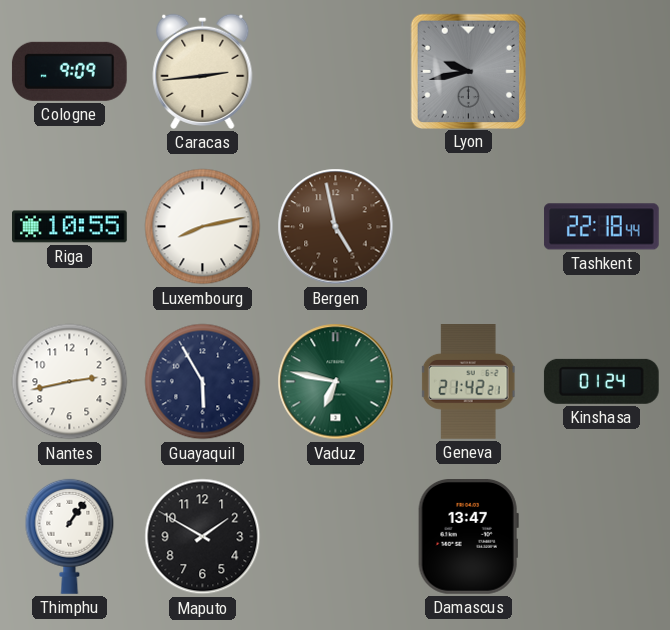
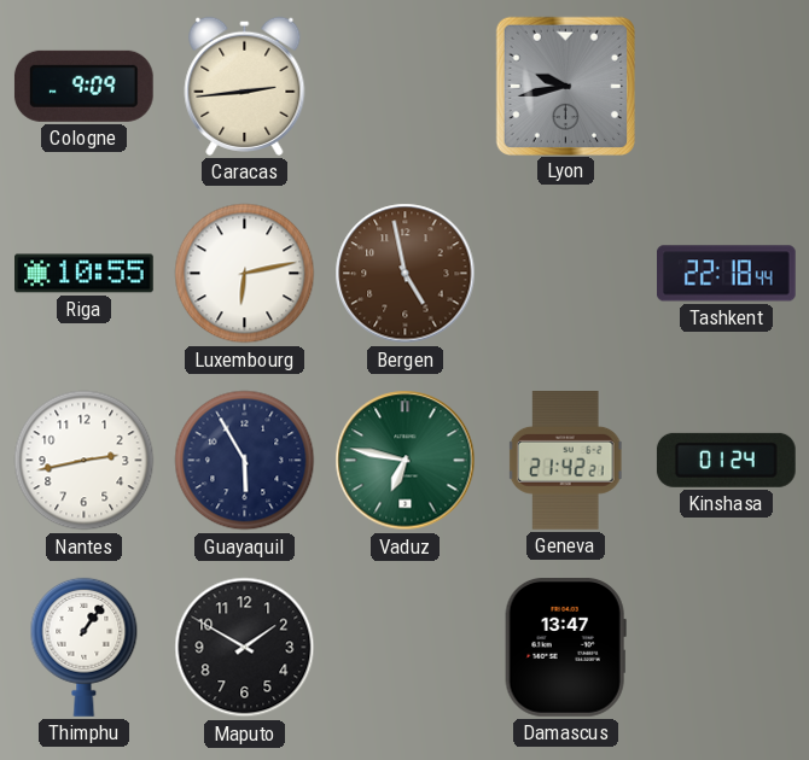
Luxembourg: 8:13 -> 6:13
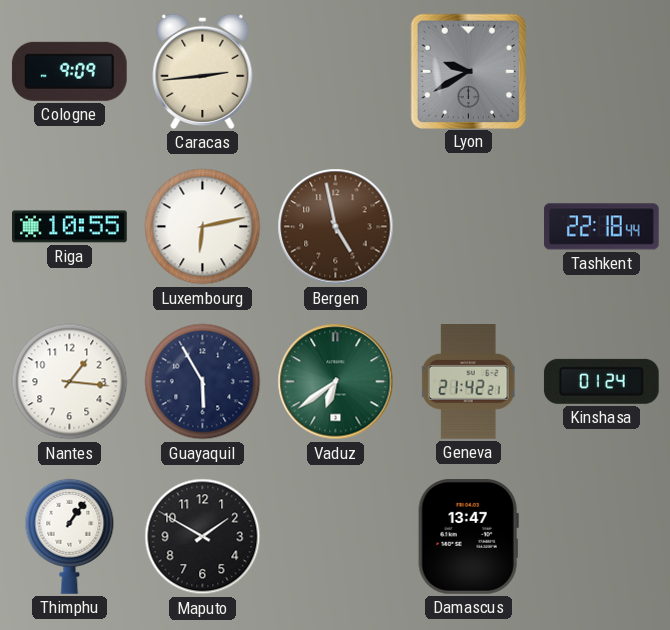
Lyon: 9:43 -> 9:40
Nantes: 2:43 -> 1:16
Vaduz: 6:47 -> 6:39
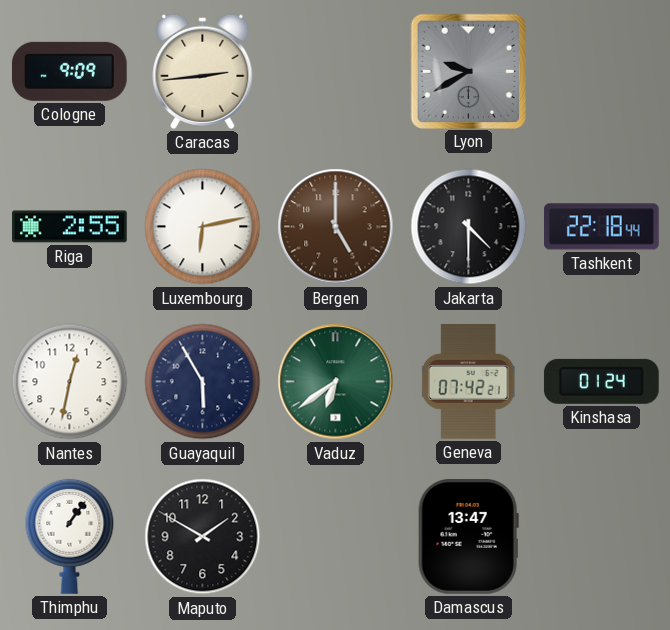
Riga: 10:55 -> 2:55
Bergen: 4:58 -> 5:00
Jakarta: none -> 4:30
Nantes: 1:16 -> 12:32
Geneva: 21:42 -> 07:42
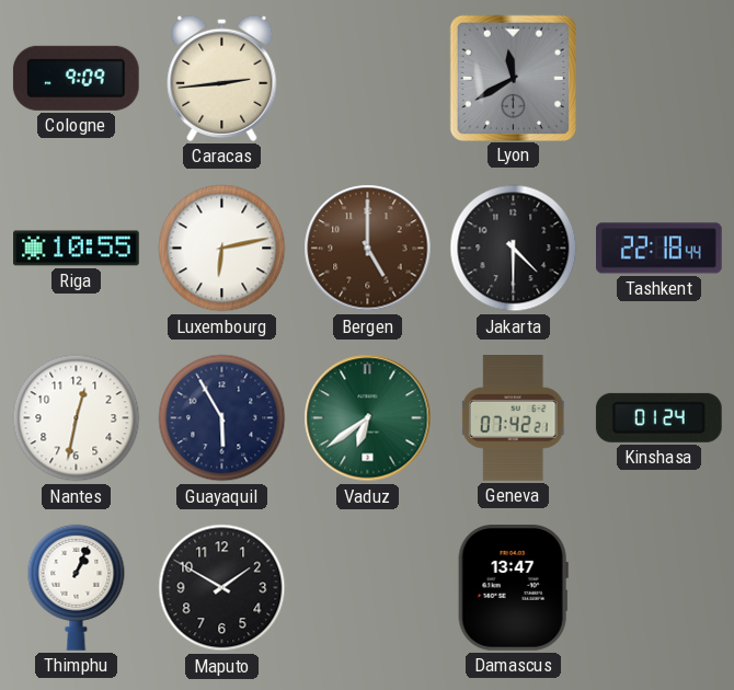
Lyon: 9:40 -> 11:40
Riga: 2:55 -> 10:55
Thimphu: 1:06 -> 1:04
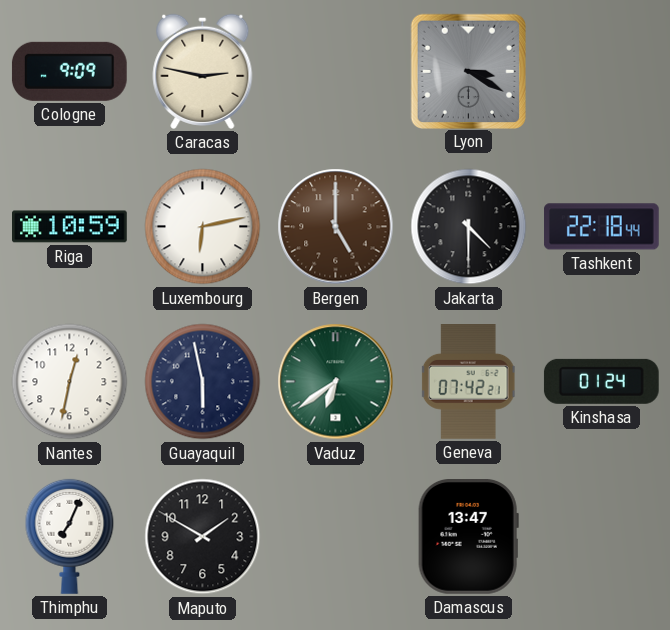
Caracas: 2:44 -> 2:47
Lyon: 11:40 -> 3:20
Riga: 10:55 -> 10:59
Guayaquil: 5:55 -> 5:58
Thimphu: 1:04 -> 7:04
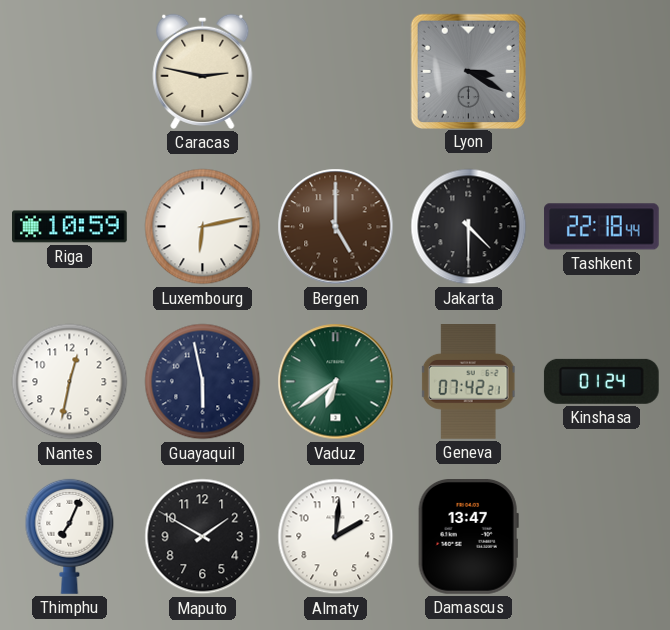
Cologne: 9:09 -> none
Almaty: none -> 2:01
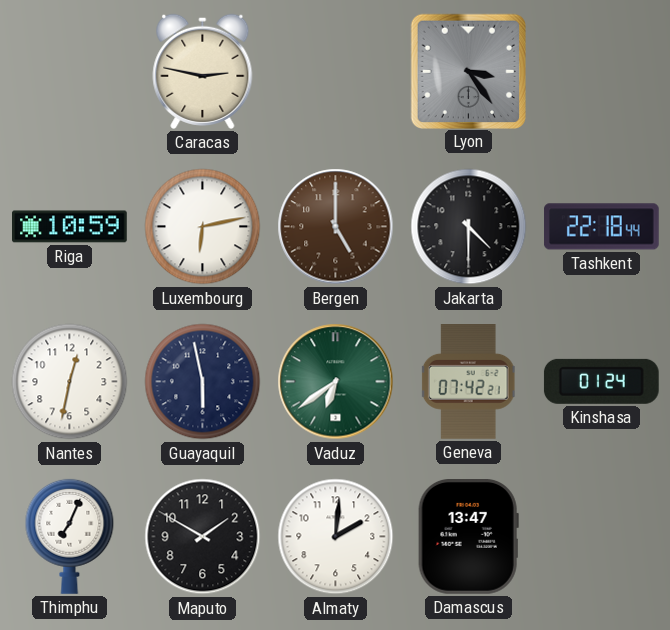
Lyon: 3:20 -> 3:24
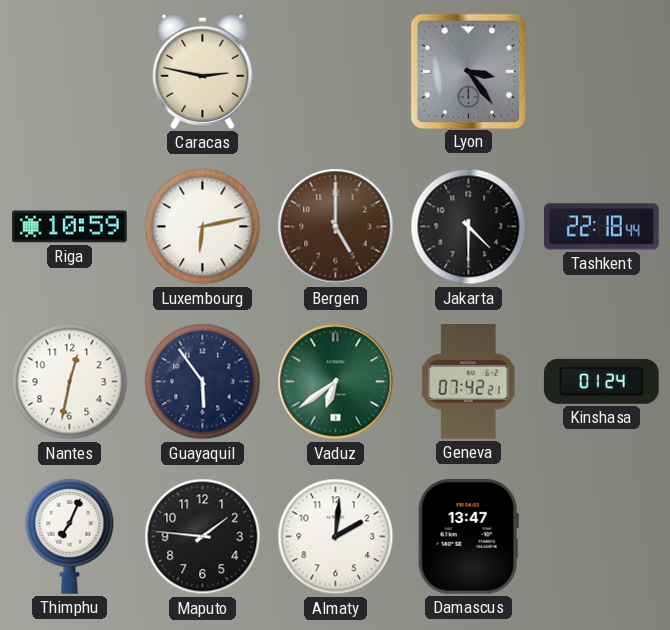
Guayaquil: 5:58 -> 5:54
Maputo: 1:50 -> 1:46
